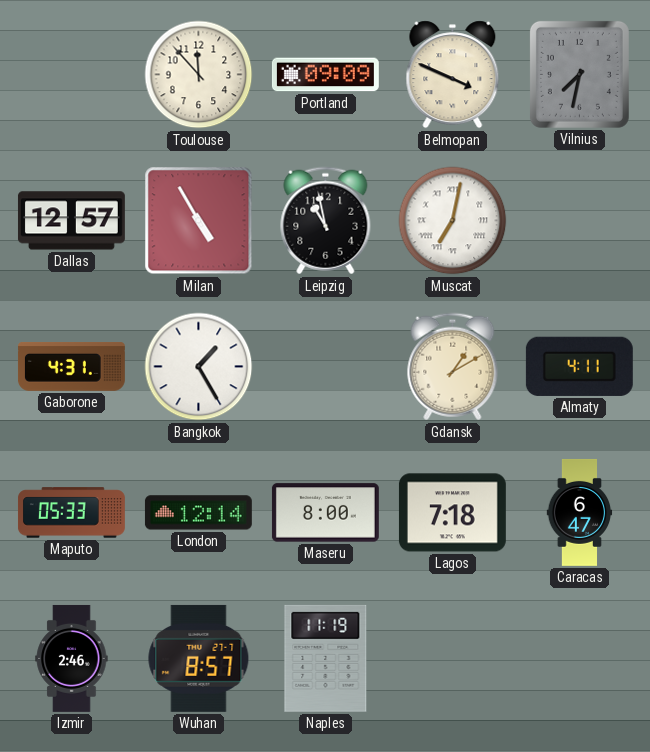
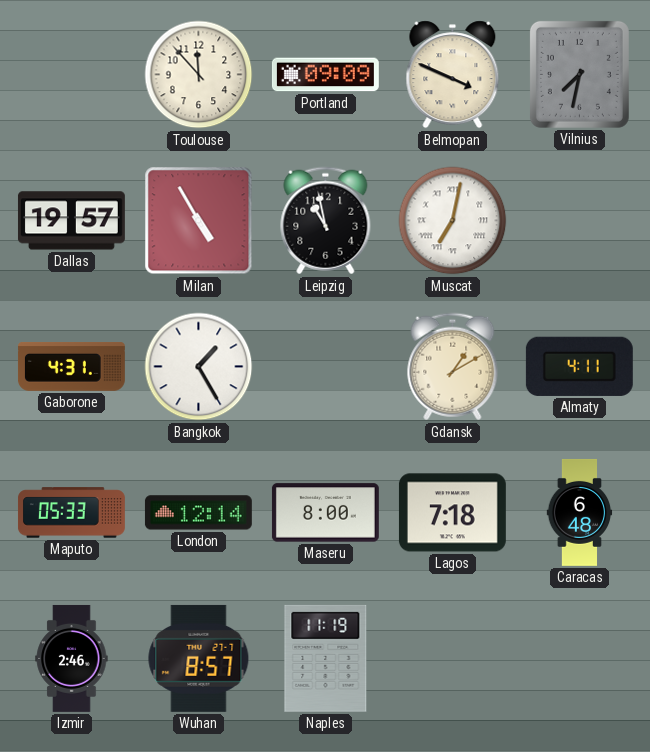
Dallas: 12:57 -> 19:57
Caracas: 6:47 -> 6:48
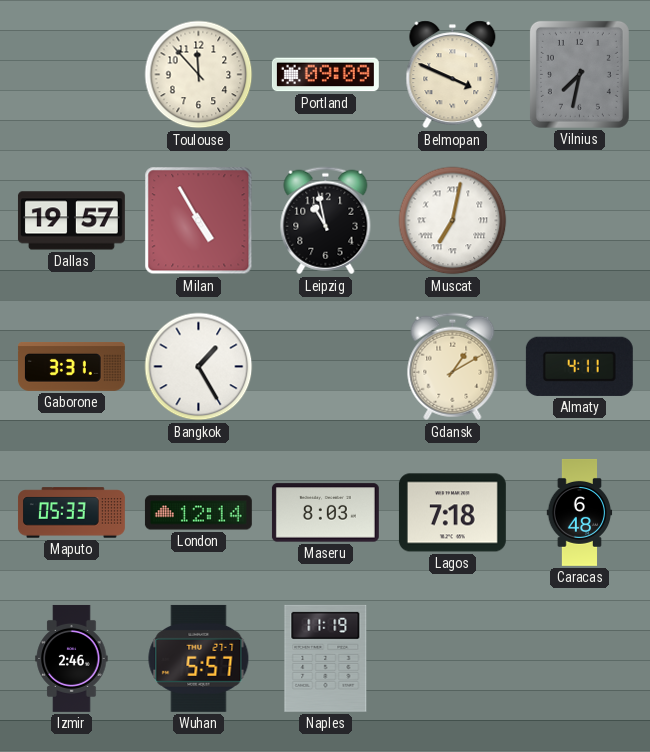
Gaborone: 4:31 -> 3:31
Maseru: 8:00 -> 8:03
Wuhan: 8:57 -> 5:57
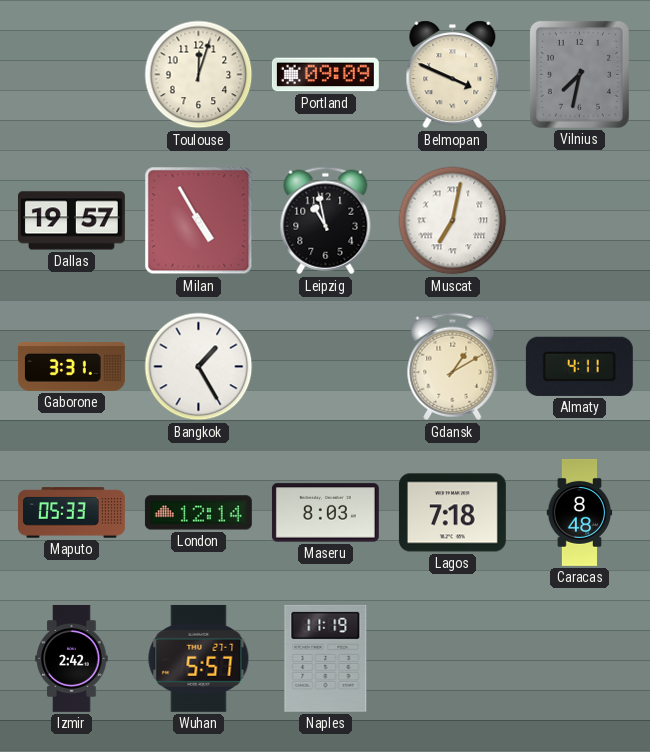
Toulouse: 11:53 -> 12:03
Caracas: 6:48 -> 8:48
Izmir: 2:46 -> 2:42
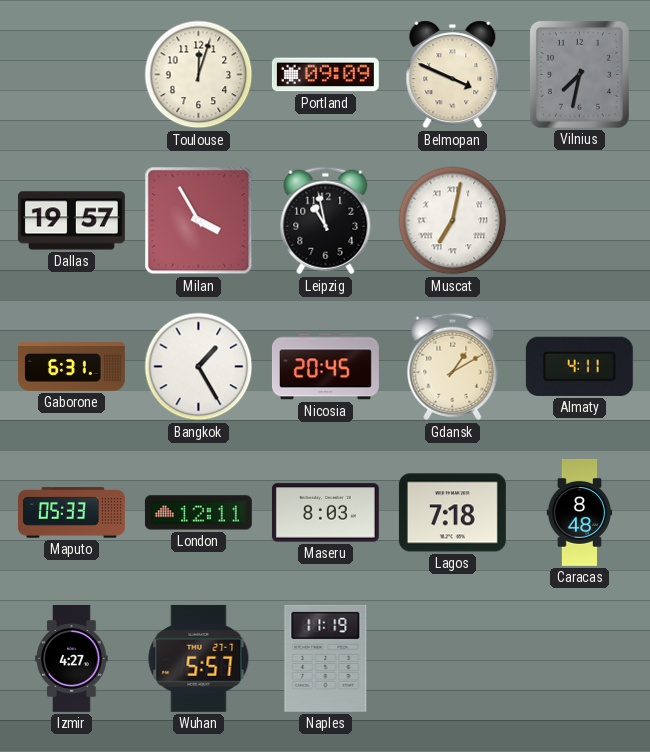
Milan: 4:55 -> 3:55
Gaborone: 3:31 -> 6:31
Nicosia: none -> 20:45
London: 12:14 -> 12:11
Izmir: 2:42 -> 4:27
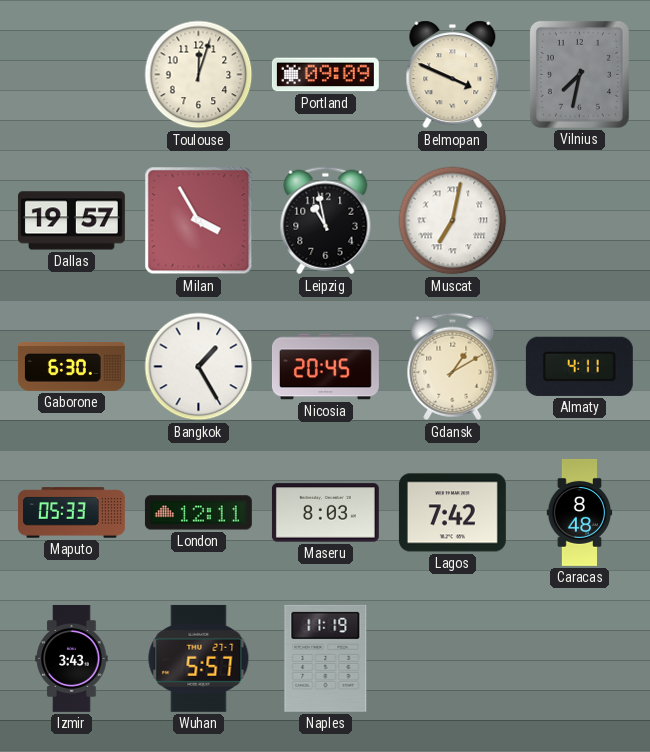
Gaborone: 6:31 -> 6:30
Lagos: 7:18 -> 7:42
Izmir: 4:27 -> 3:43
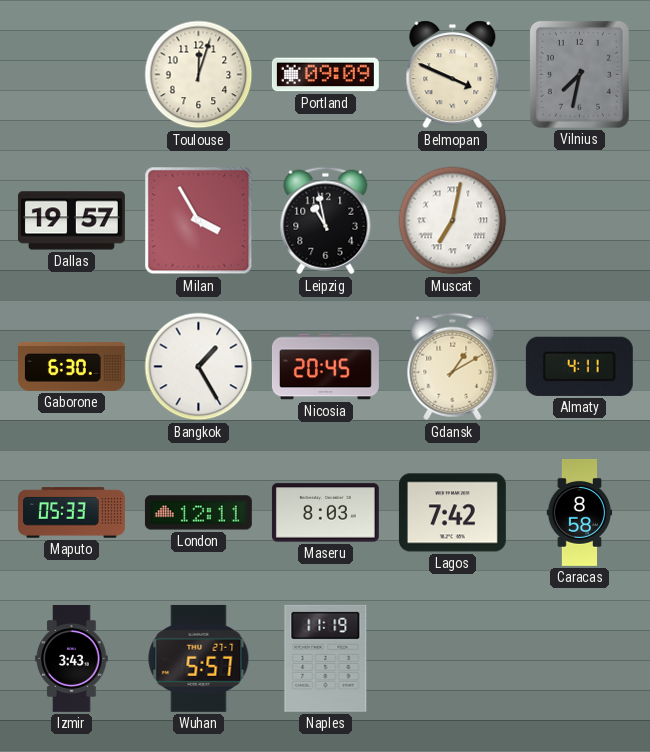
Caracas: 8:48 -> 8:58
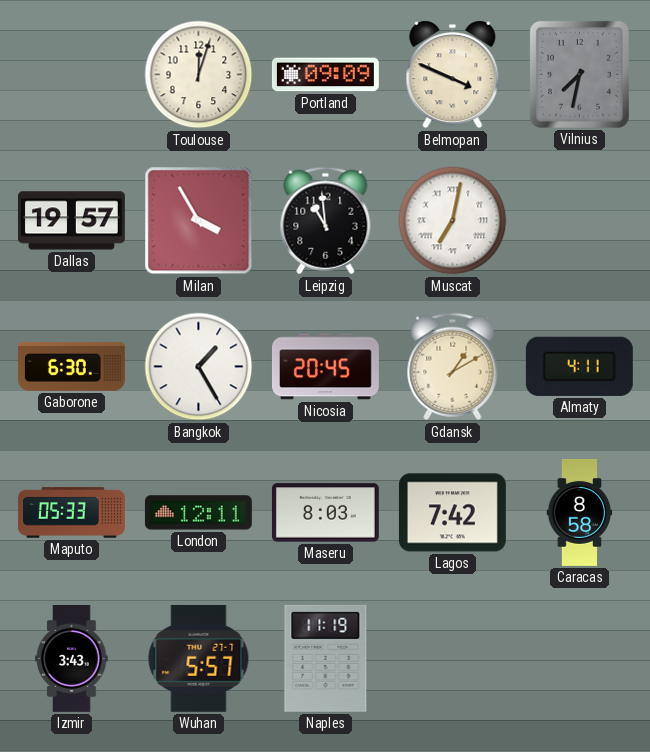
Leipzig: 10:58 -> 10:59
